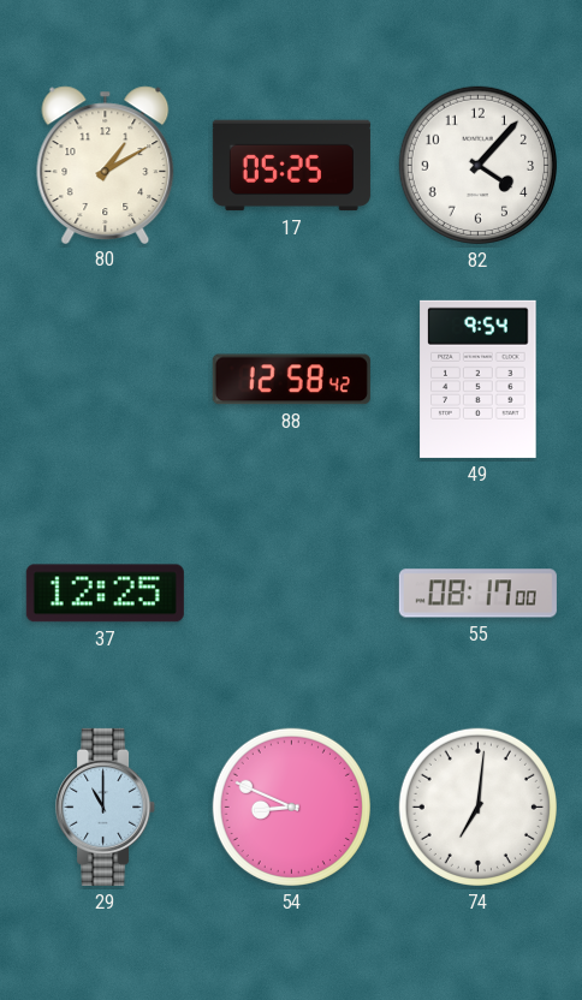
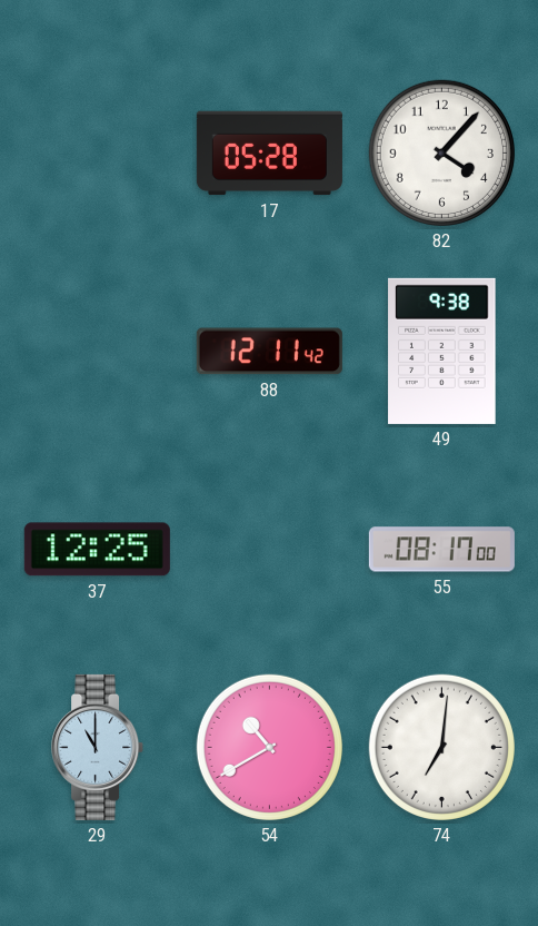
80: 1:10 -> none
17: 05:25 -> 05:28
88: 12:58 -> 12:11
49: 9:54 -> 9:38
54: 8:49 -> 10:40
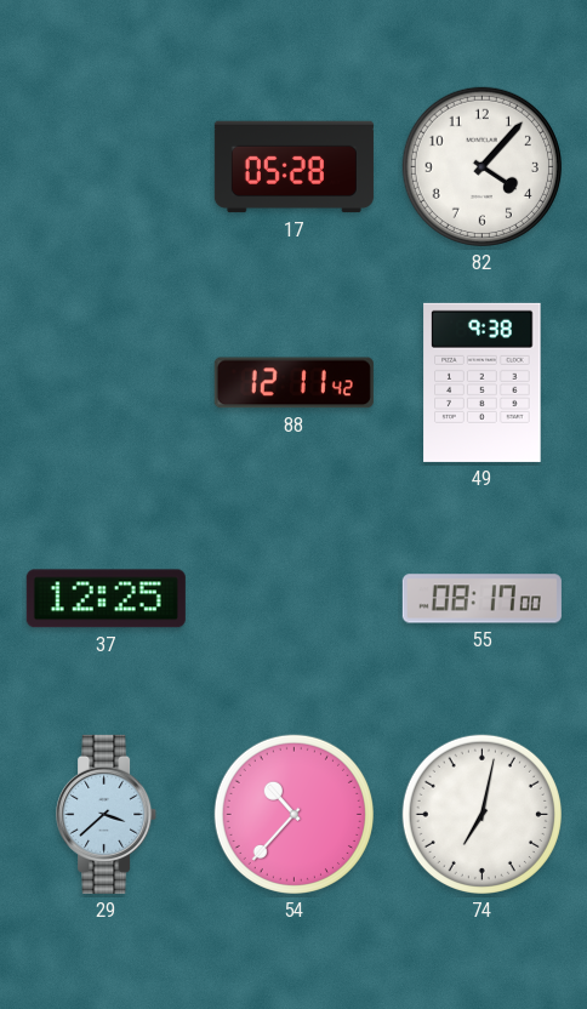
29: 11:00 -> 3:38
54: 10:40 -> 10:37
74: 7:01 -> 7:02
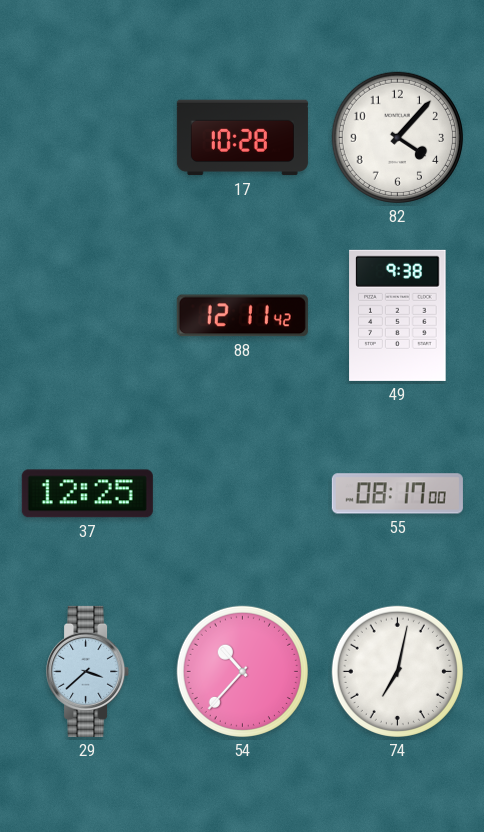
17: 05:28 -> 10:28
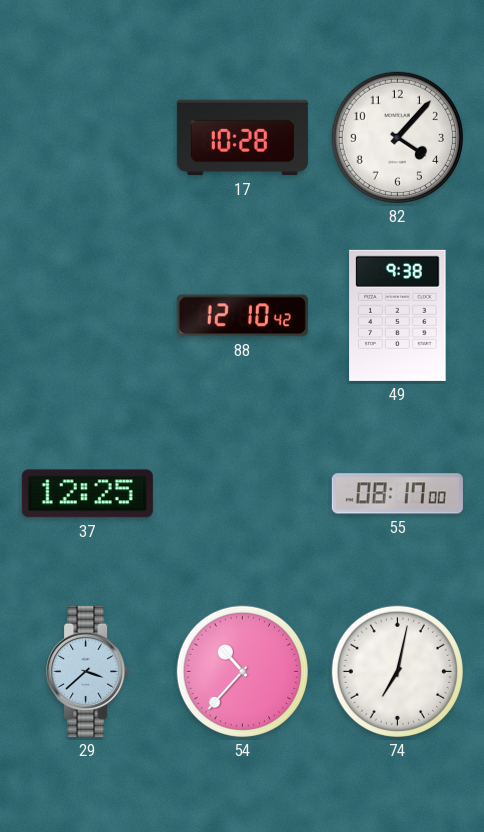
88: 12:11 -> 12:10
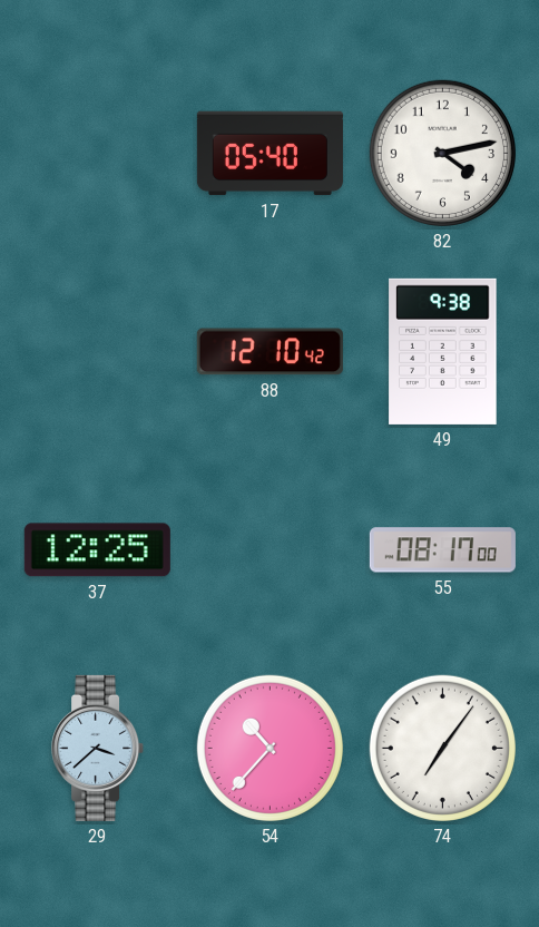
17: 10:28 -> 05:40
82: 4:07 -> 4:13
74: 7:02 -> 7:06
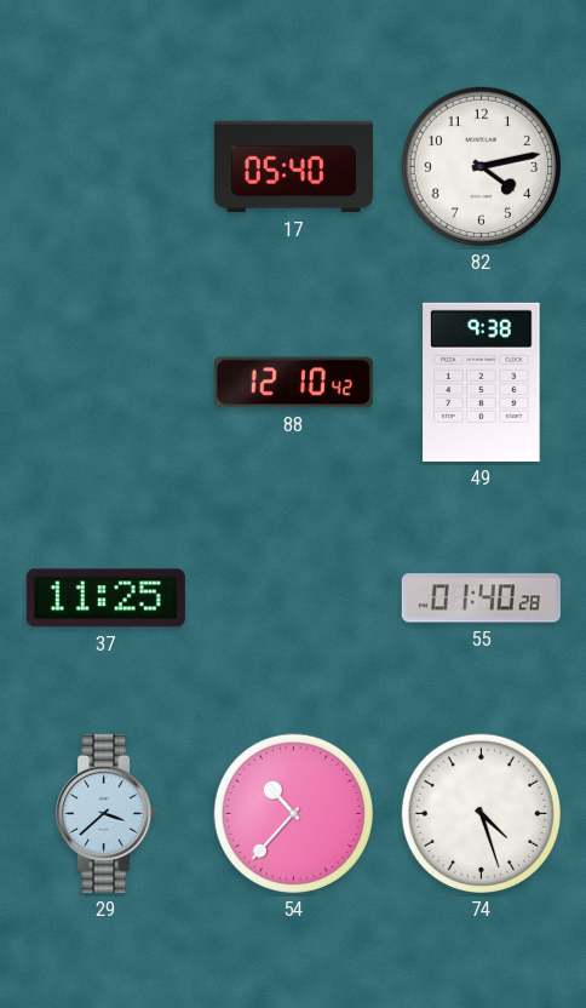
37: 12:25 -> 11:25
55: 08:17 -> 01:40
74: 7:06 -> 4:27
